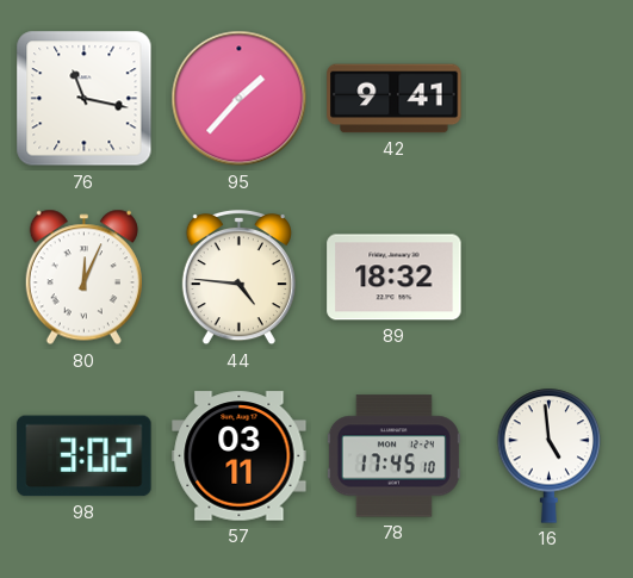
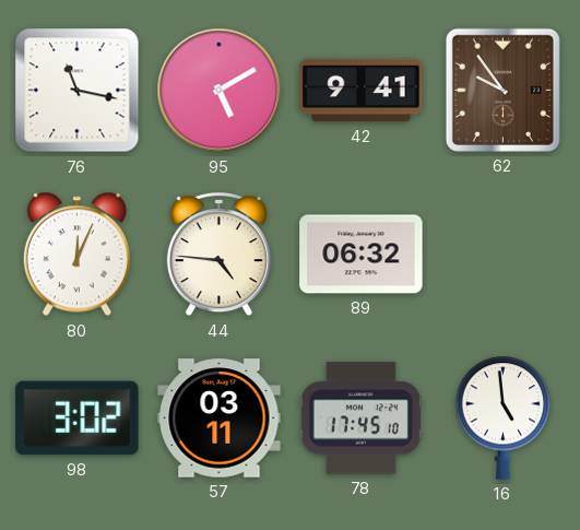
95: 1:37 -> 5:10
62: none -> 9:54
89: 18:32 -> 06:32
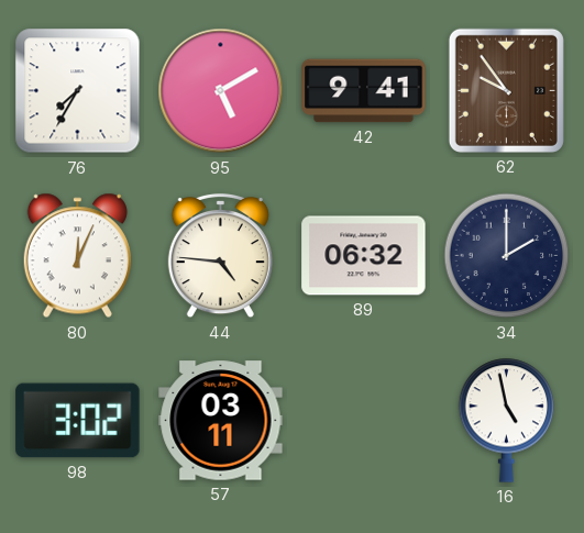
76: 11:17 -> 7:35
34: none -> 2:00
78: 17:45 -> none
16: 4:59 -> 4:58
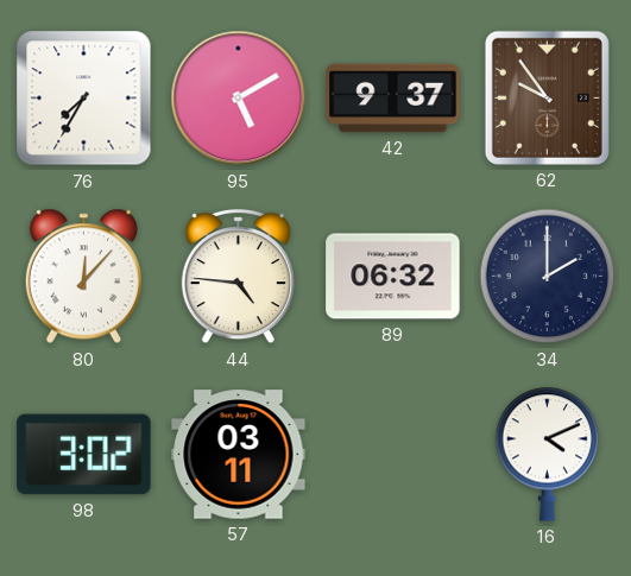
42: 9:41 -> 9:37
80: 12:04 -> 12:07
16: 4:58 -> 4:11
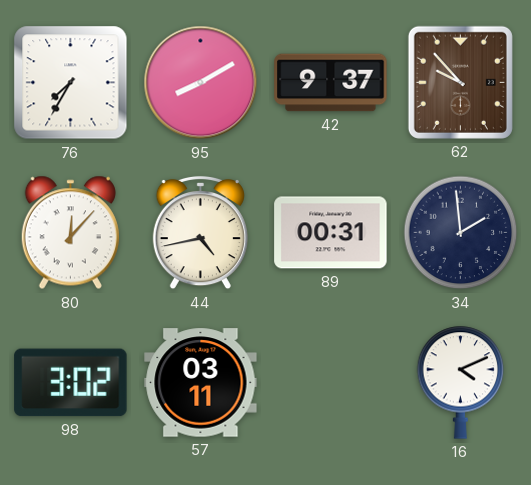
95: 5:10 -> 8:10
62: 9:54 -> 9:53
44: 4:46 -> 4:43
89: 06:32 -> 00:31
34: 2:00 -> 1:59
